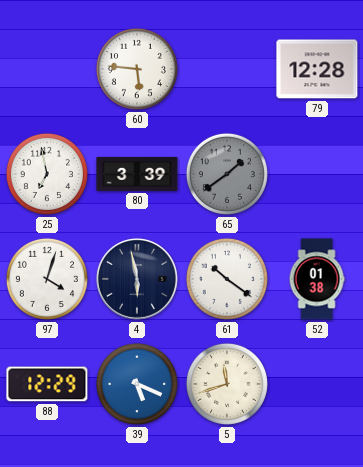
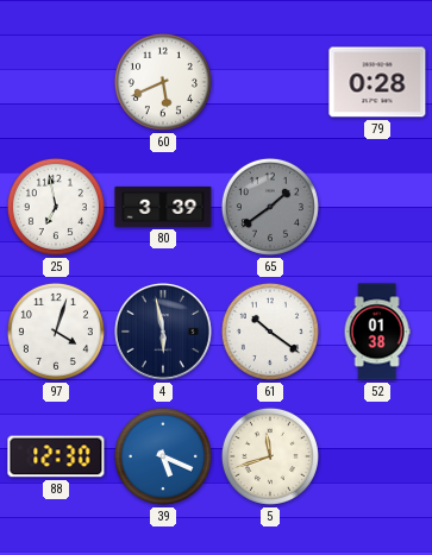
60: 5:46 -> 5:41
79: 12:28 -> 0:28
88: 12:29 -> 12:30
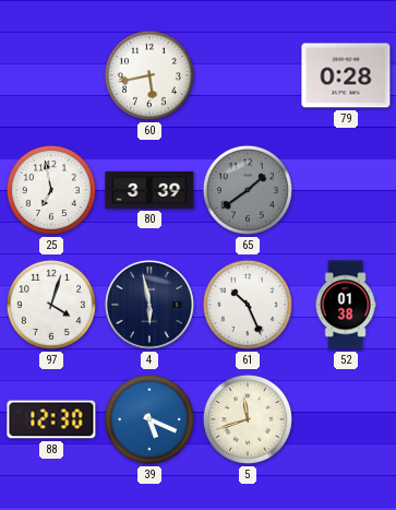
60: 5:41 -> 5:43
61: 10:21 -> 10:26
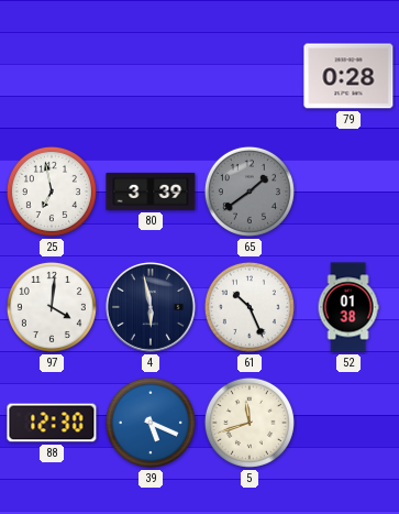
60: 5:43 -> none
97: 4:03 -> 4:01
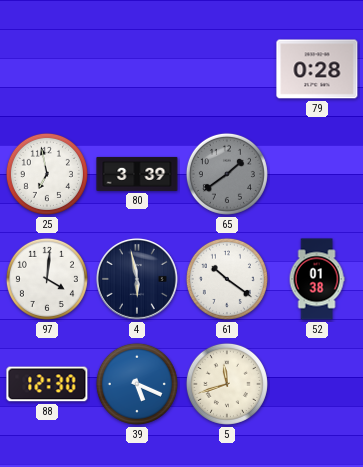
61: 10:26 -> 10:21
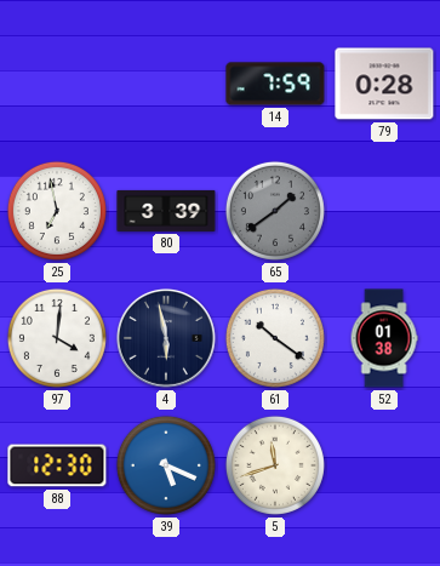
14: none -> 7:59
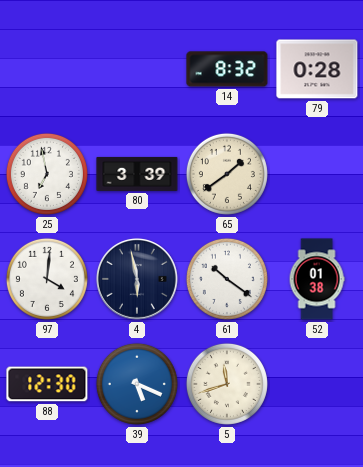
14: 7:59 -> 8:32
65 dial: grey -> cream
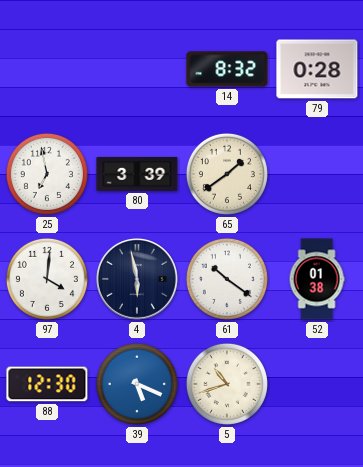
5: 11:42 -> 10:42
